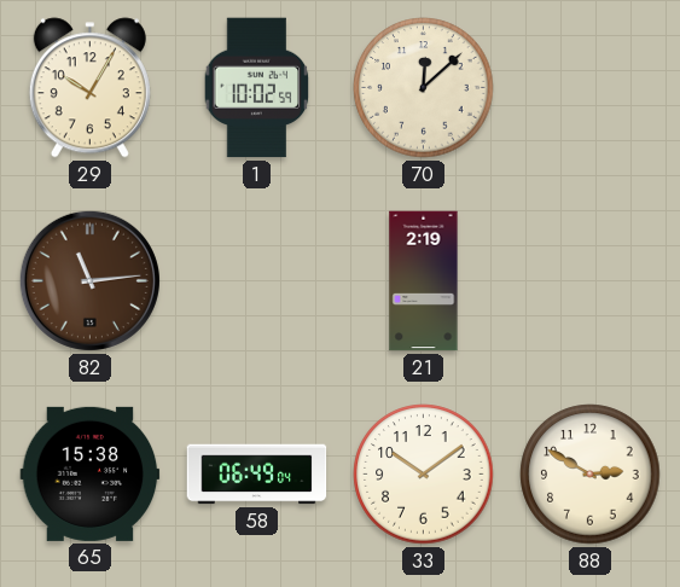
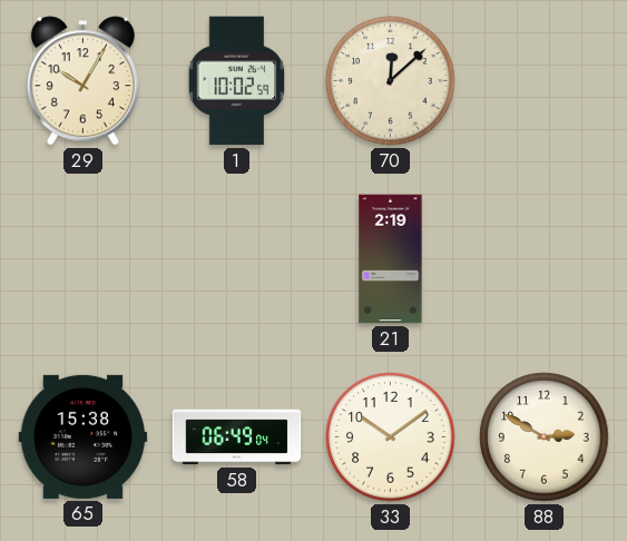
82: 11:14 -> none
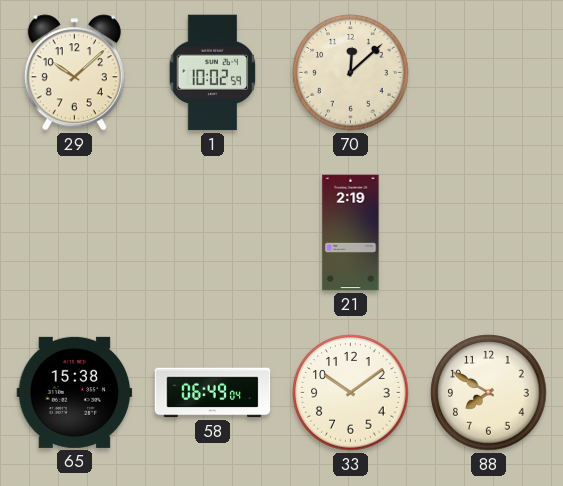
29: 10:05 -> 10:08
88: 2:50 -> 7:50
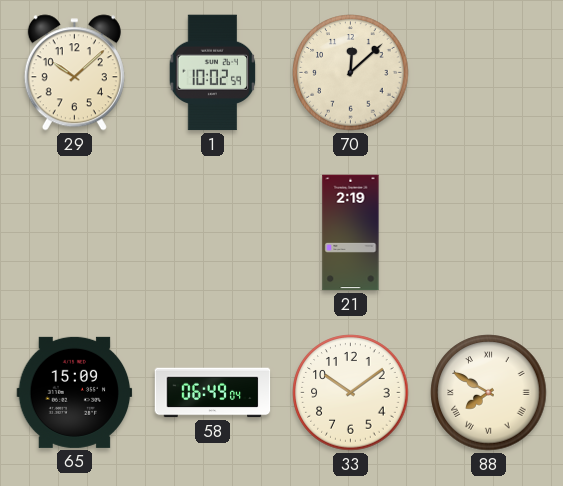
65: 15:38 -> 15:09
88 numerals: Arabic -> Roman
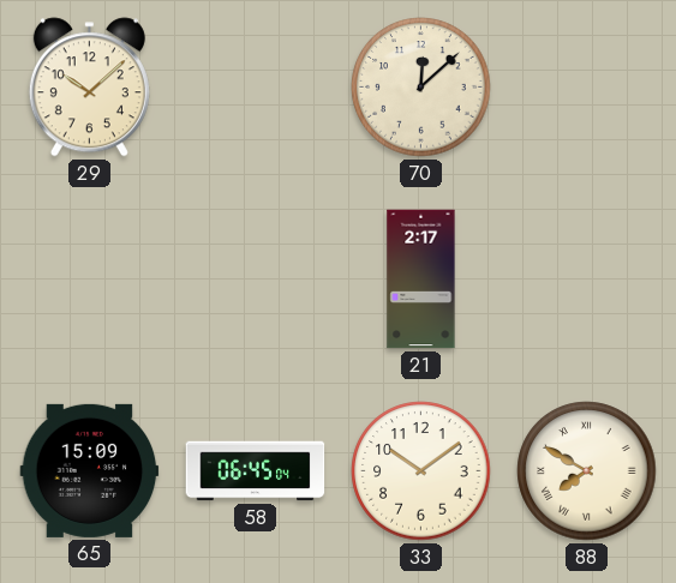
1: 10:02 -> none
21: 2:19 -> 2:17
58: 06:49 -> 06:45
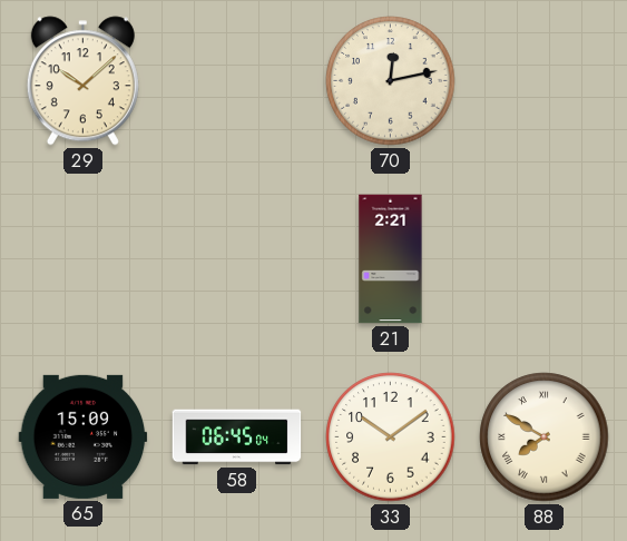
70: 12:08 -> 12:13
21: 2:17 -> 2:21
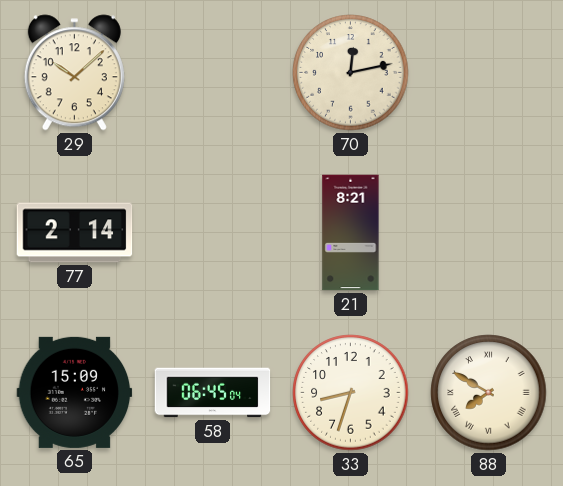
77: none -> 2:14
21: 2:21 -> 8:21
33: 10:09 -> 8:33
